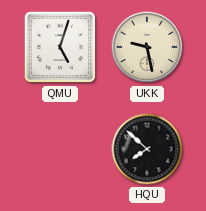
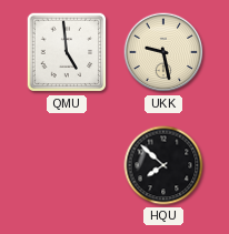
QMU: 5:03 -> 4:59
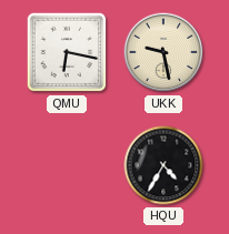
QMU: 4:59 -> 6:17
HQU: 7:52 -> 4:35
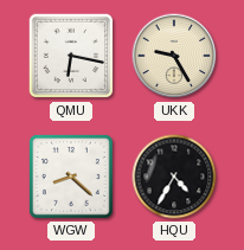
UKK: 9:28 -> 9:25
WGW: none -> 8:22
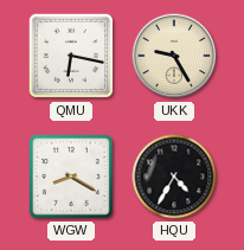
WGW: 8:22 -> 8:20
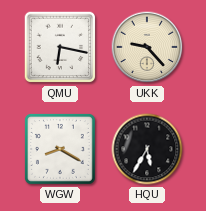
UKK: 9:25 -> 9:23
HQU: 4:35 -> 5:35
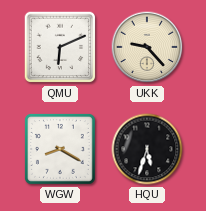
QMU: 6:17 -> 6:11
HQU: 5:35 -> 5:33
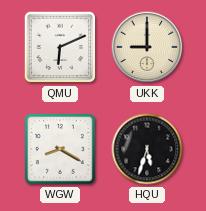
UKK: 9:23 -> 9:00
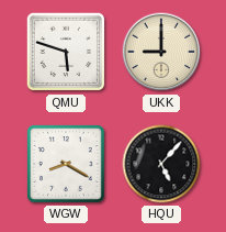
QMU: 6:11 -> 5:48
HQU: 5:33 -> 5:07
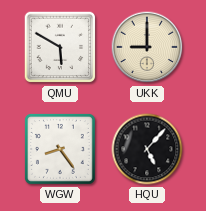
QMU: 5:48 -> 5:50
WGW: 8:20 -> 8:24
